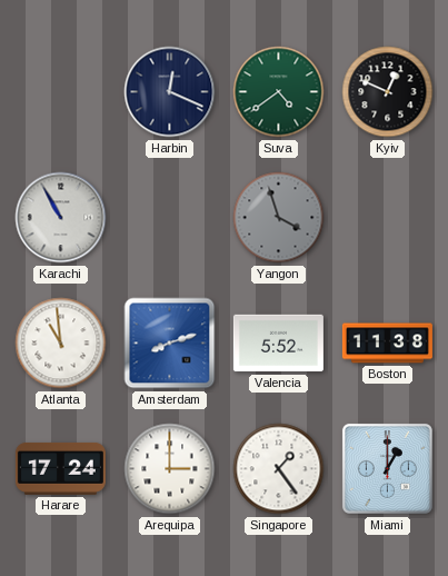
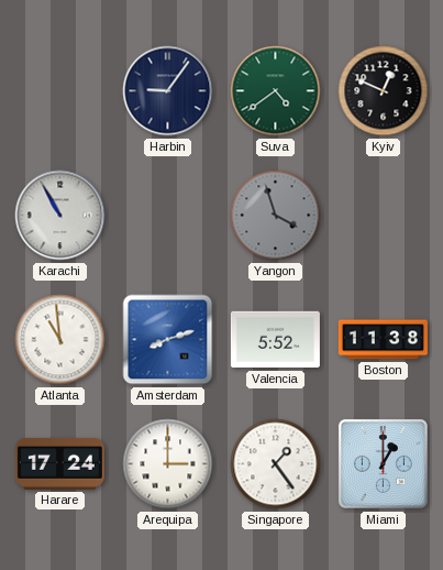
Harbin: 12:19 -> 9:06
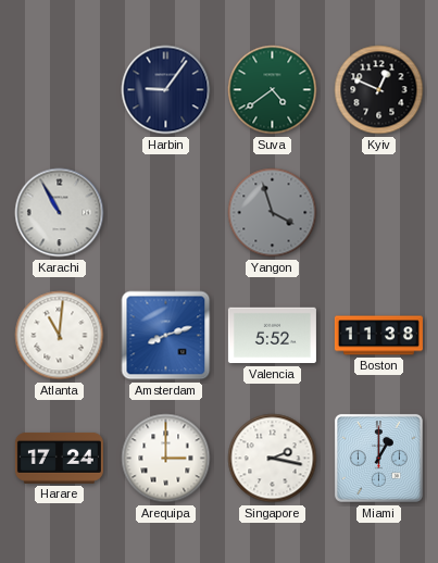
Atlanta: 10:59 -> 11:01
Singapore: 1:24 -> 2:17
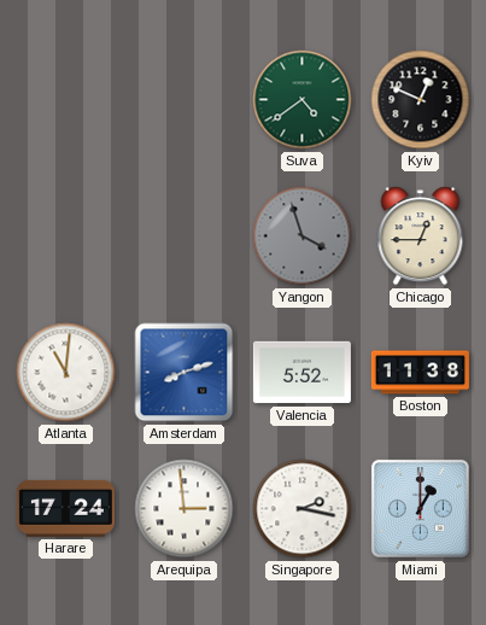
Harbin: 9:06 -> none
Karachi: 10:55 -> none
Chicago: none -> 12:45
Arequipa: 3:00 -> 2:59
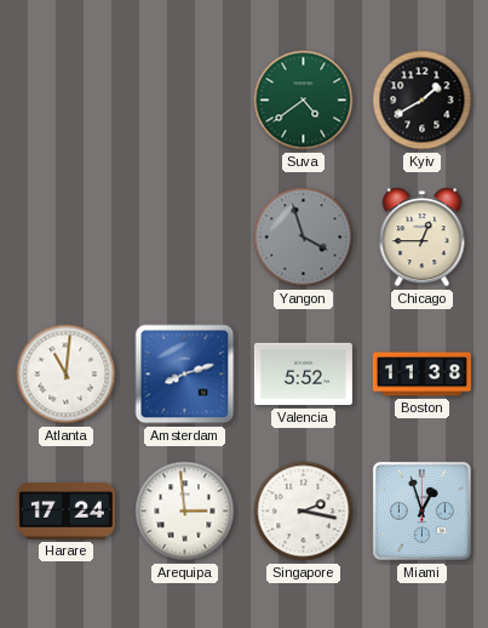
Kyiv: 12:49 -> 1:40
Miami: 1:00 -> 12:57
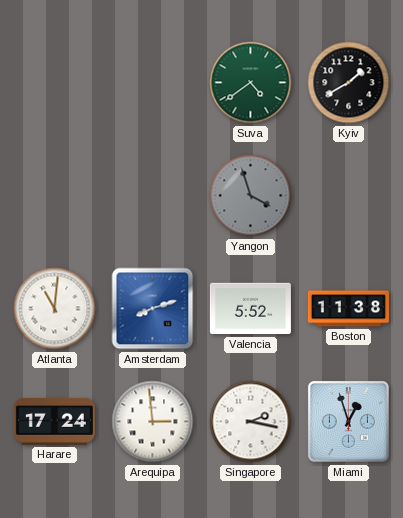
Chicago: 12:45 -> none
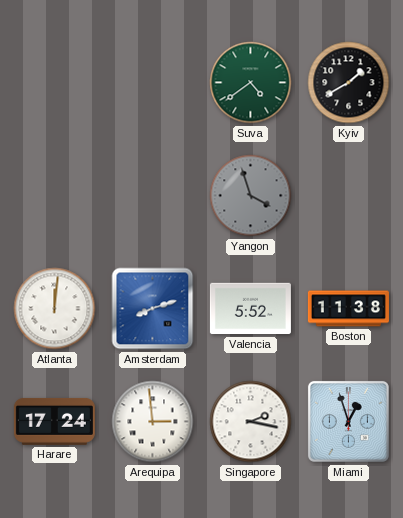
Atlanta: 11:01 -> 12:01
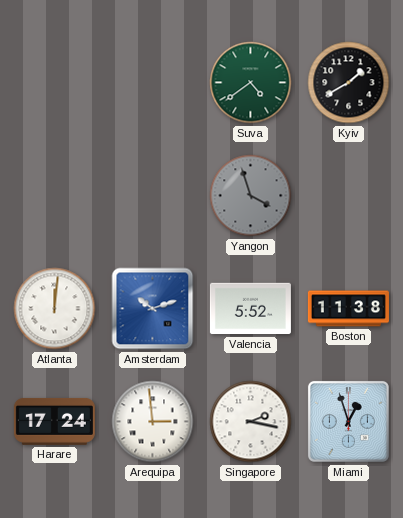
Amsterdam: 8:12 -> 10:12
